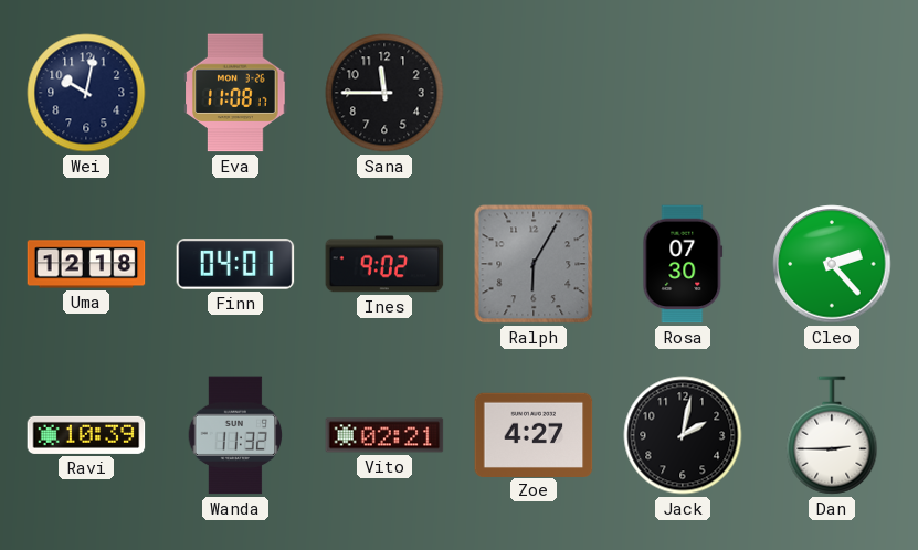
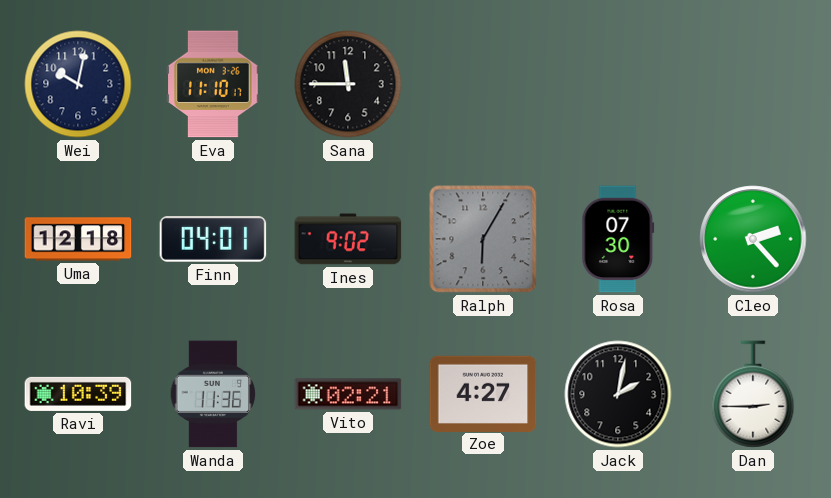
Eva: 11:08 -> 11:10
Wanda: 11:32 -> 11:36
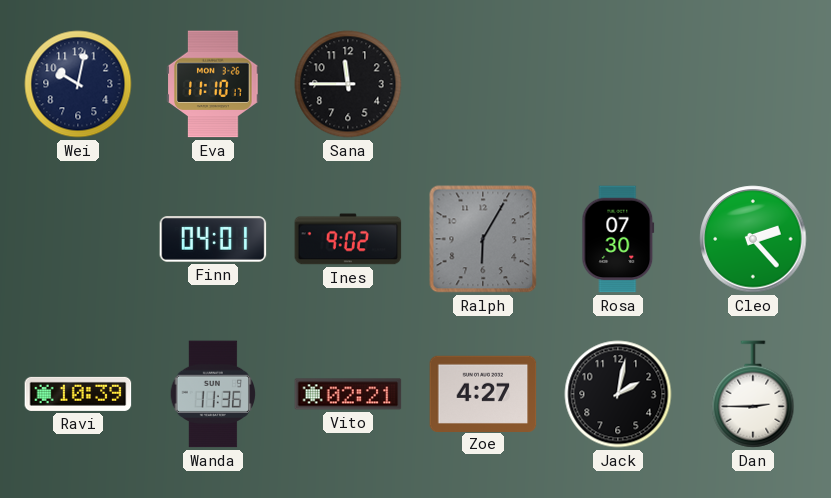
Uma: 12:18 -> none
